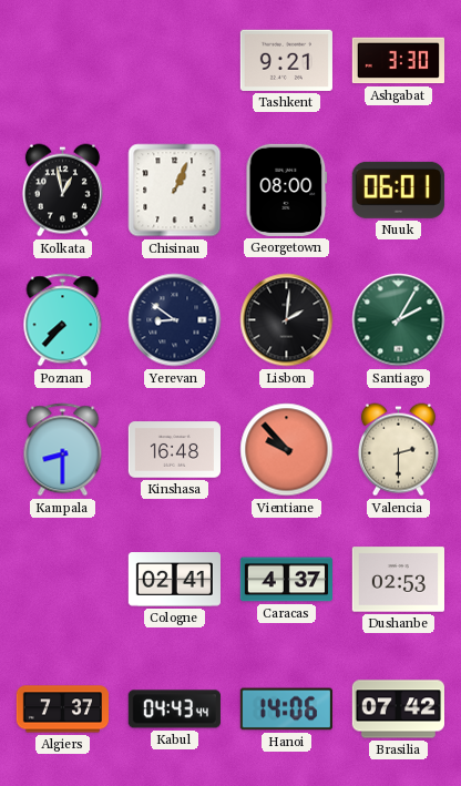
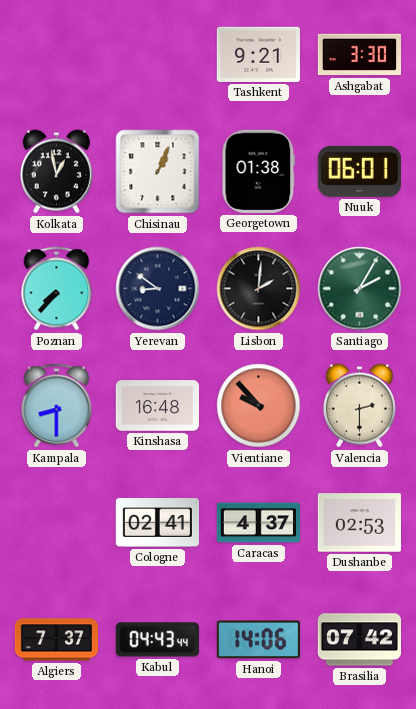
Georgetown: 08:00 -> 01:38
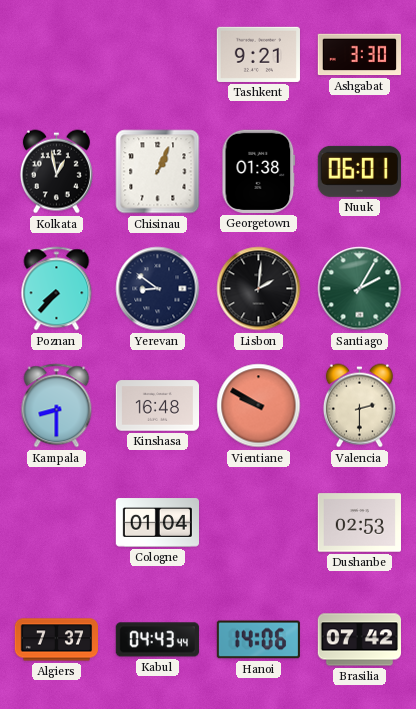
Vientiane: 9:53 -> 9:50
Cologne: 02:41 -> 01:04
Caracas: 4:37 -> none
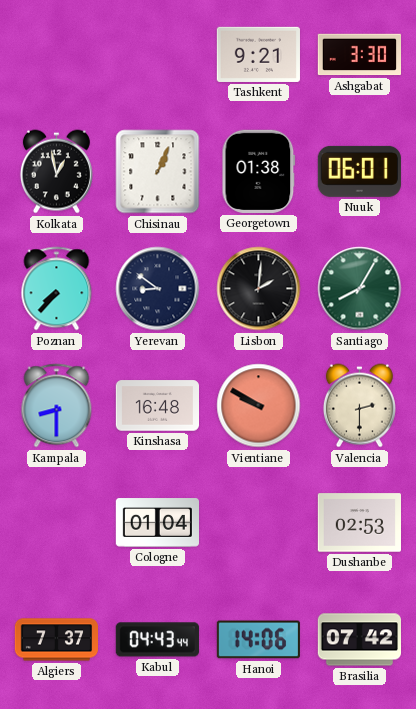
Santiago: 2:05 -> 8:05
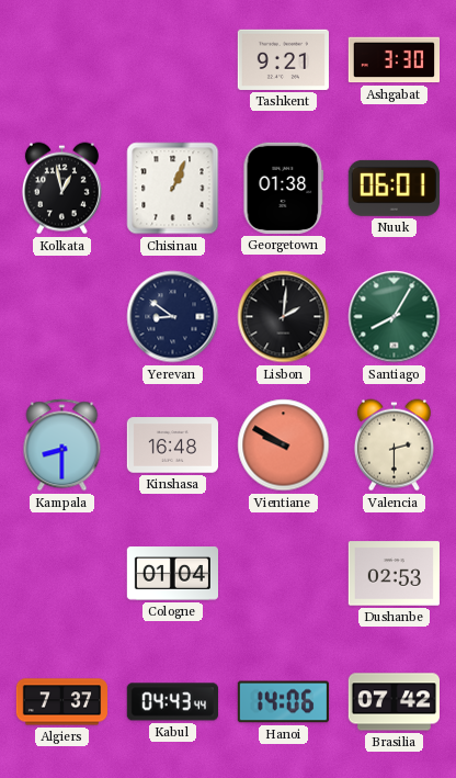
Poznan: 7:37 -> none
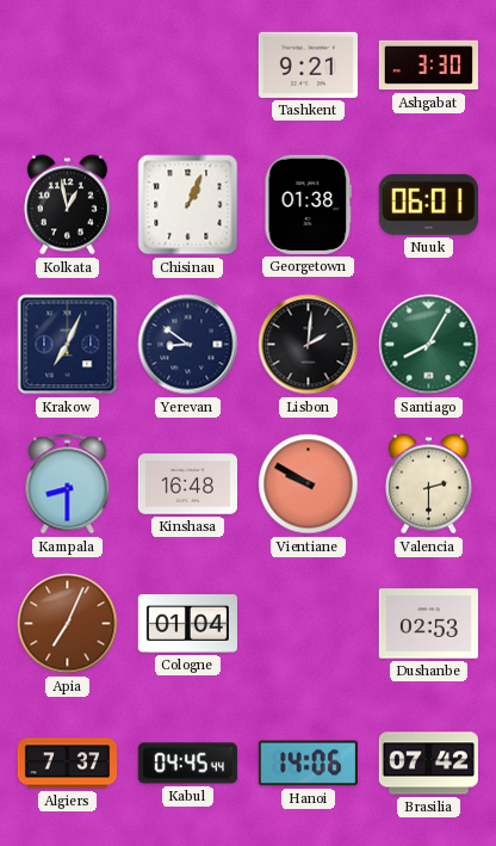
Krakow: none -> 7:04
Apia: none -> 7:04
Kabul: 04:43 -> 04:45
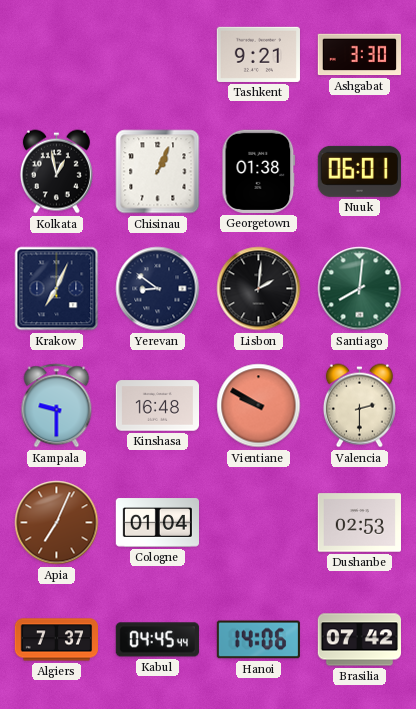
Santiago: 8:05 -> 8:01
Kampala: 8:30 -> 9:30
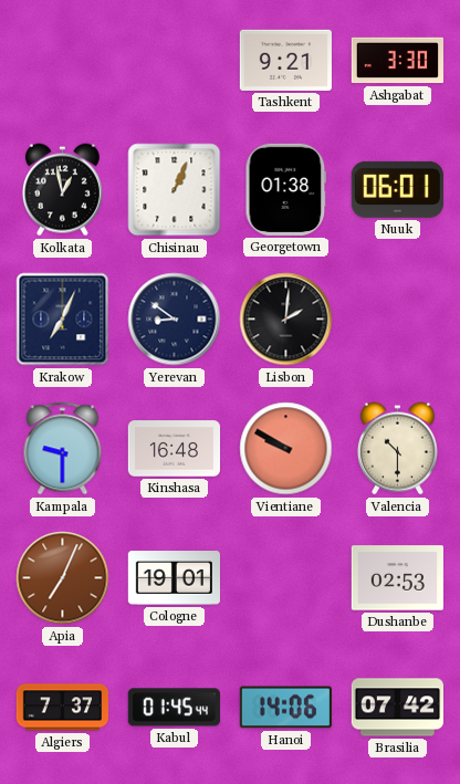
Santiago: 8:01 -> none
Valencia: 2:30 -> 10:30
Cologne: 01:04 -> 19:01
Kabul: 04:45 -> 01:45
